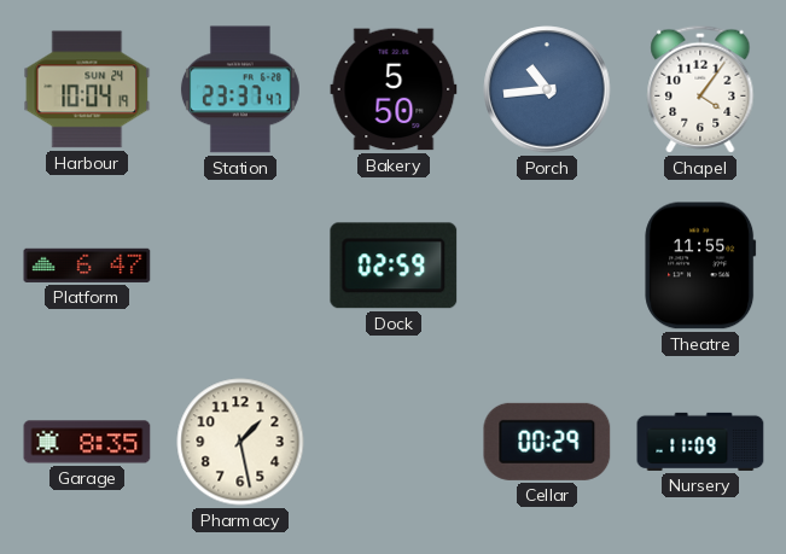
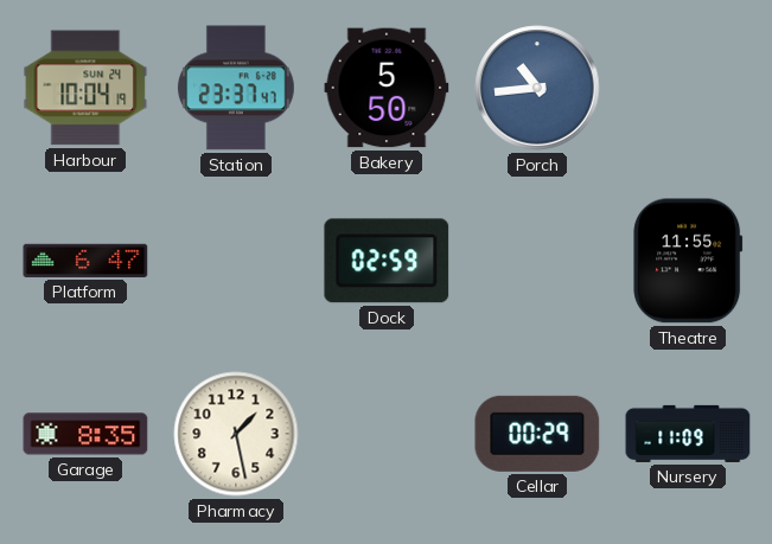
Chapel: 4:06 -> none
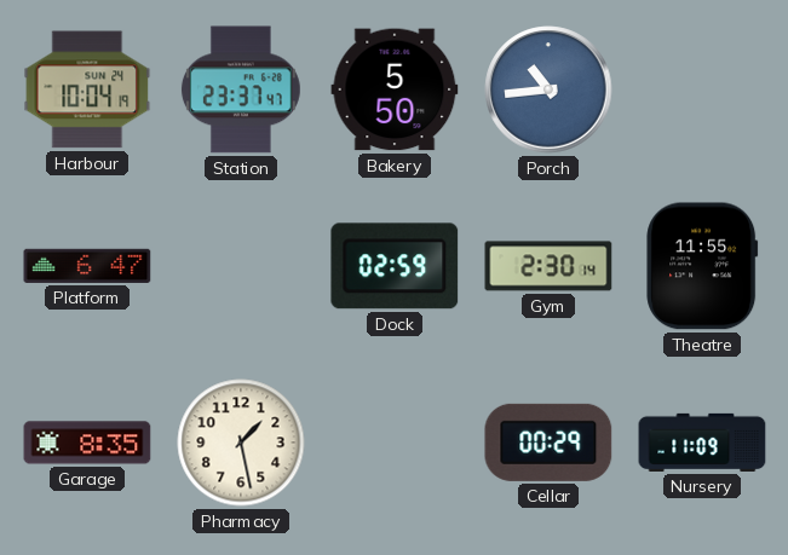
Gym: none -> 2:30
